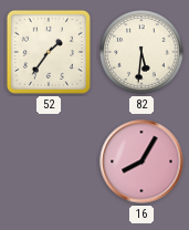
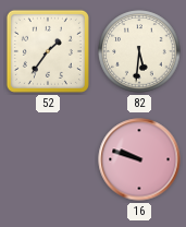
16: 8:05 -> 9:48
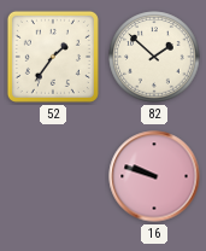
82: 5:31 -> 1:52
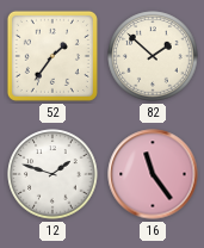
12: none -> 1:48
16: 9:48 -> 11:24
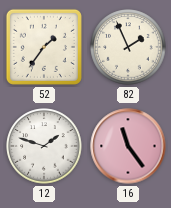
82: 1:52 -> 1:56
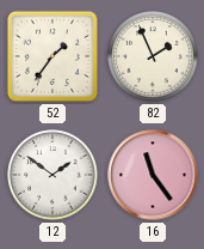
12: 1:48 -> 1:51
